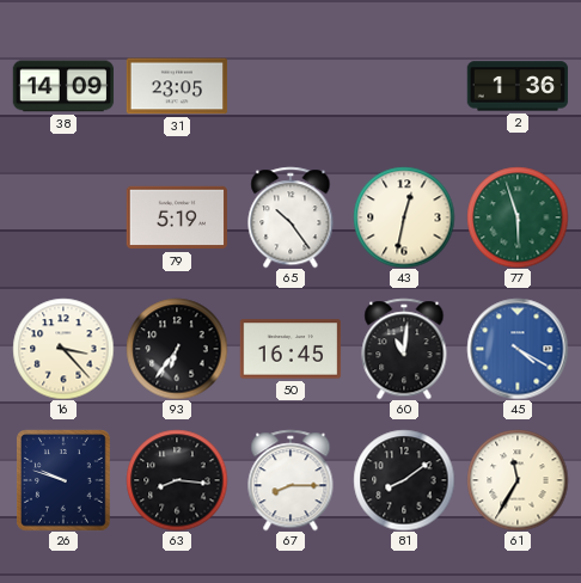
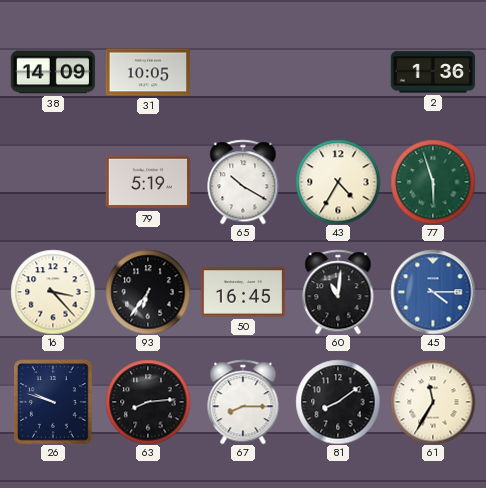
31: 23:05 -> 10:05
65: 10:24 -> 10:20
43: 12:32 -> 4:35
45: 4:20 -> 4:15
63: 8:16 -> 8:14
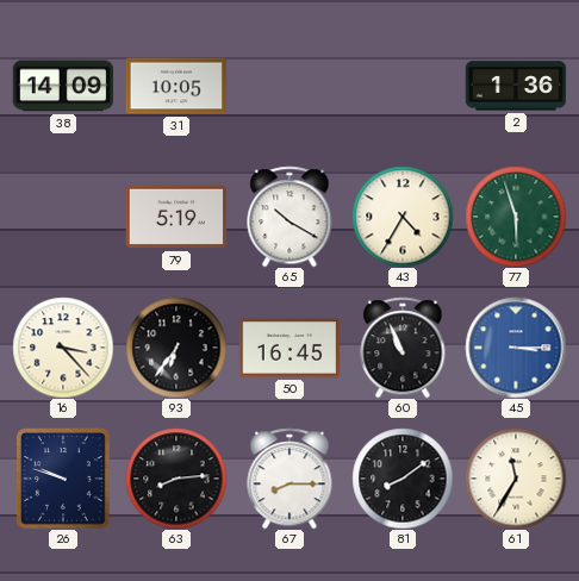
60: 11:01 -> 10:56
45: 4:15 -> 3:15
